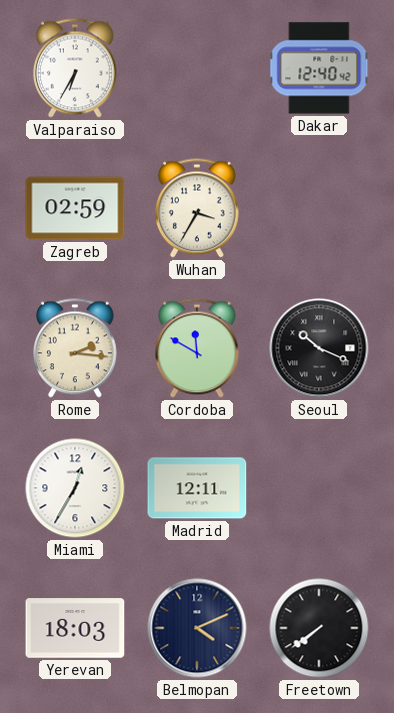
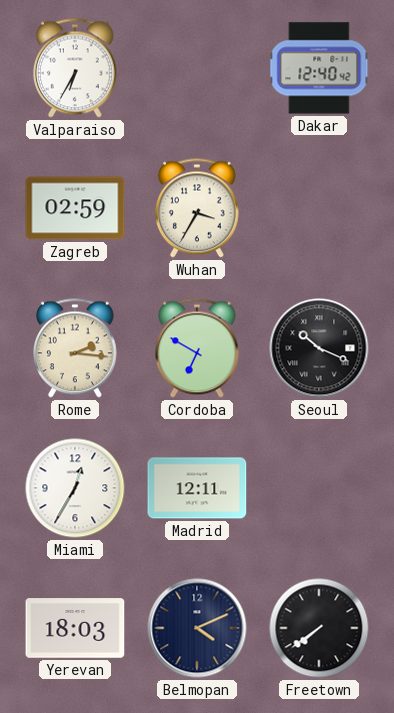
Cordoba: 11:50 -> 6:50
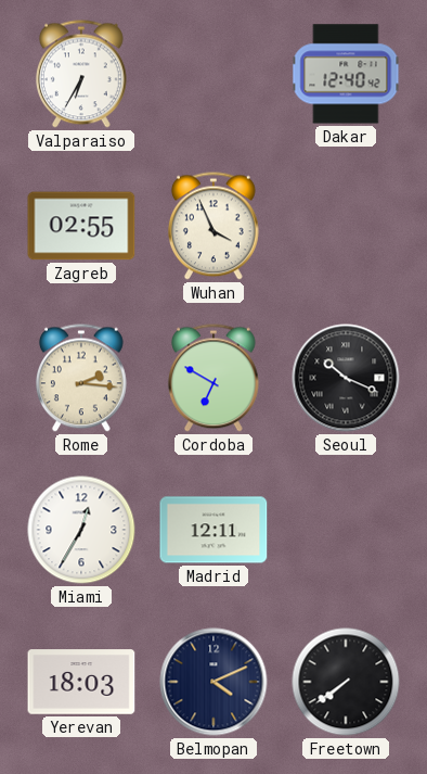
Zagreb: 02:59 -> 02:55
Wuhan: 3:35 -> 3:56
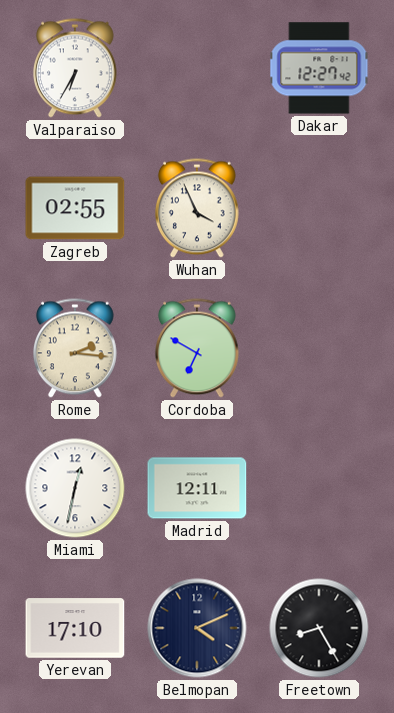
Dakar: 12:40 -> 12:27
Seoul: 10:19 -> none
Miami: 12:35 -> 12:32
Yerevan: 18:03 -> 17:10
Freetown: 7:39 -> 8:25
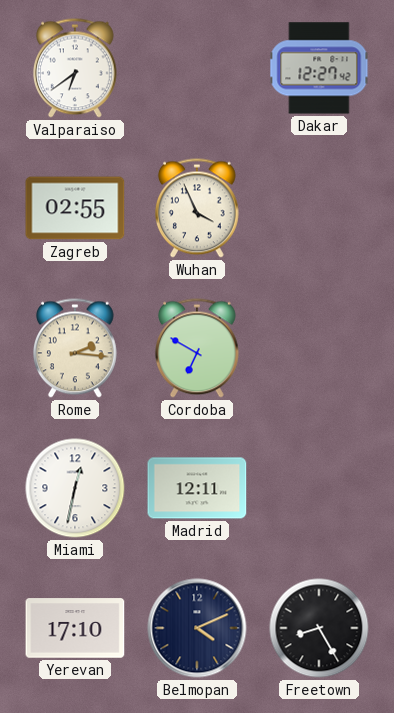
Valparaiso: 6:35 -> 6:39
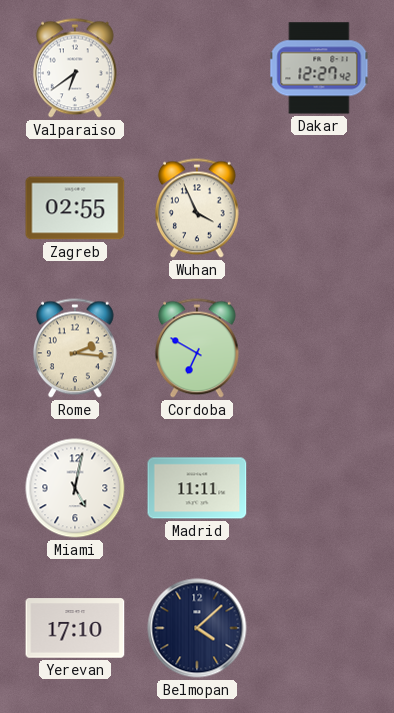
Miami: 12:32 -> 5:02
Madrid: 12:11 -> 11:11
Belmopan: 4:11 -> 4:08
Freetown: 8:25 -> none
